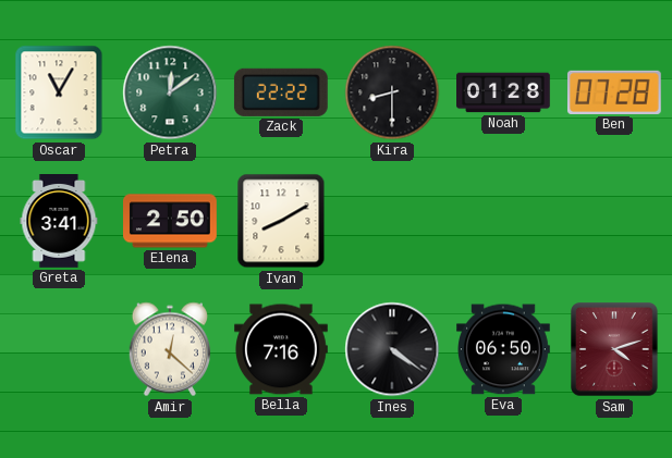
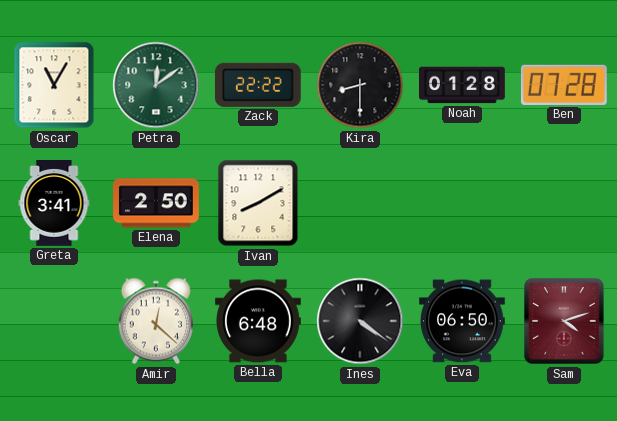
Bella: 7:16 -> 6:48
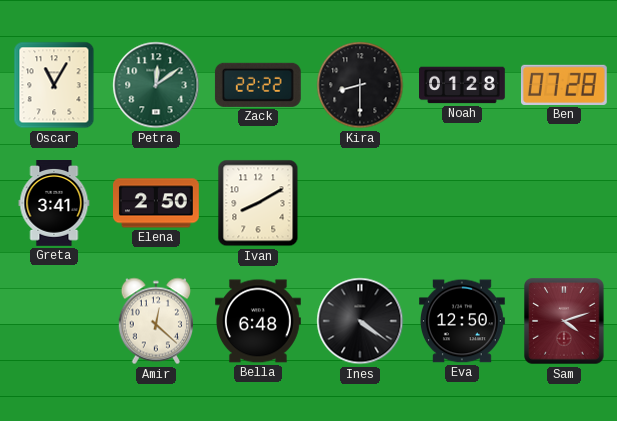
Eva: 06:50 -> 12:50
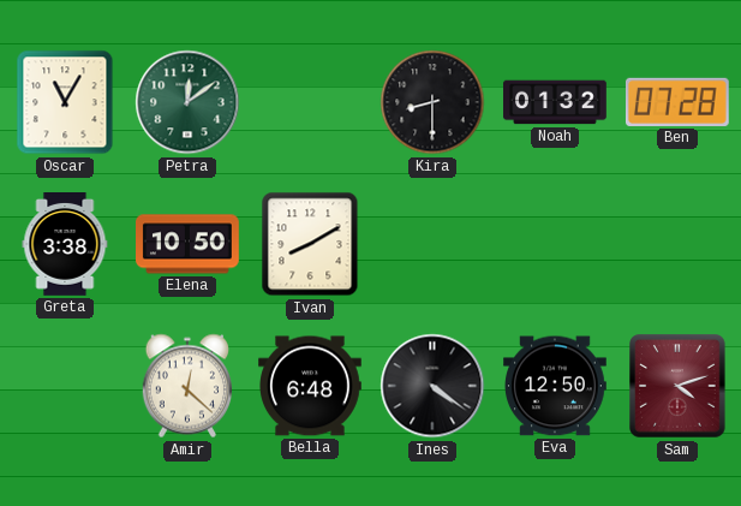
Zack: 22:22 -> none
Noah: 01:28 -> 01:32
Greta: 3:41 -> 3:38
Elena: 2:50 -> 10:50
